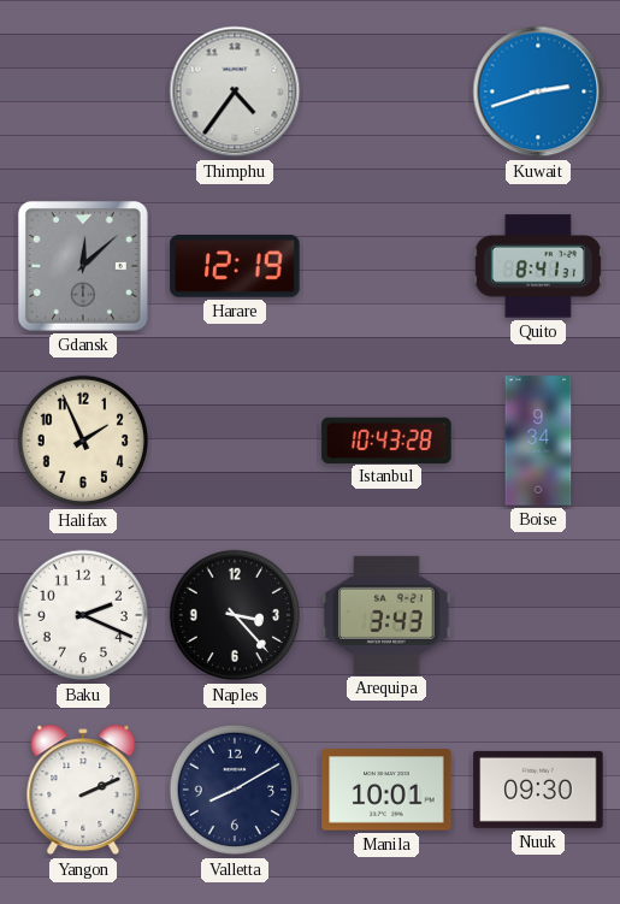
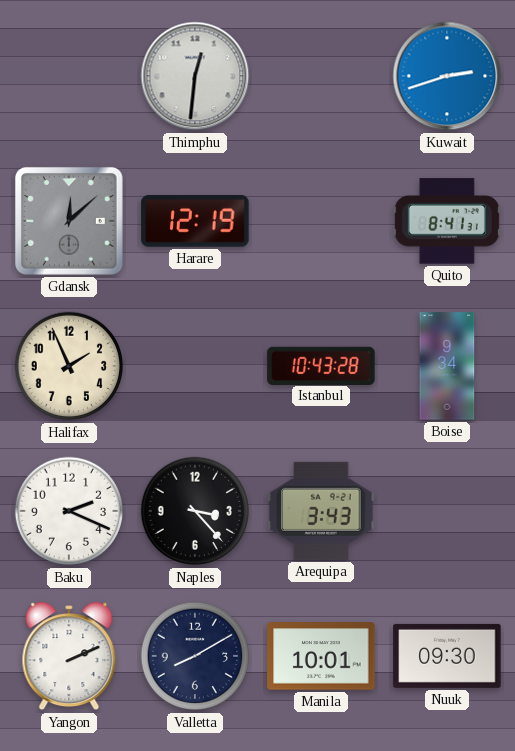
Thimphu: 4:36 -> 12:31
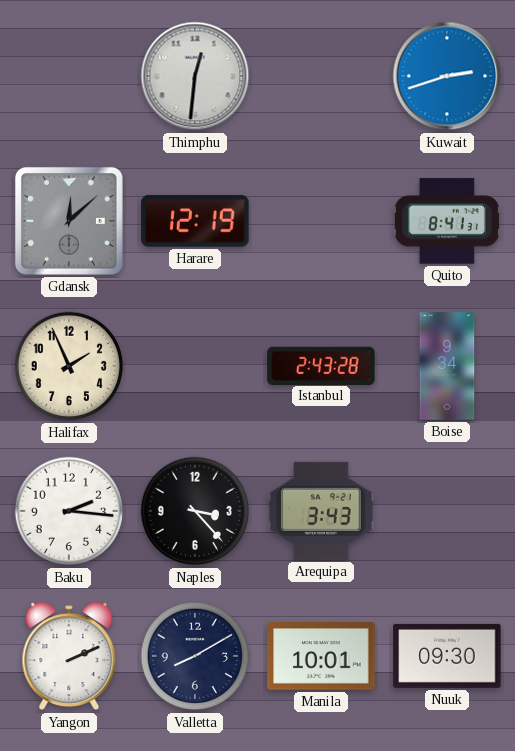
Istanbul: 10:43 -> 2:43
Baku: 2:19 -> 2:16
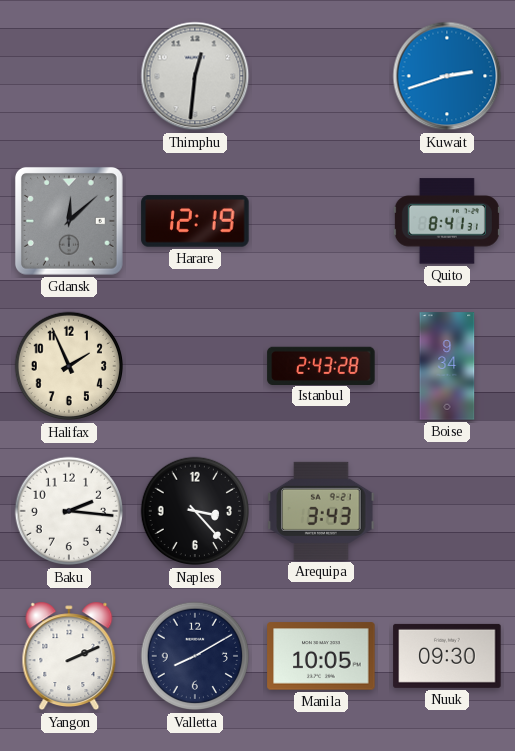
Manila: 10:01 -> 10:05
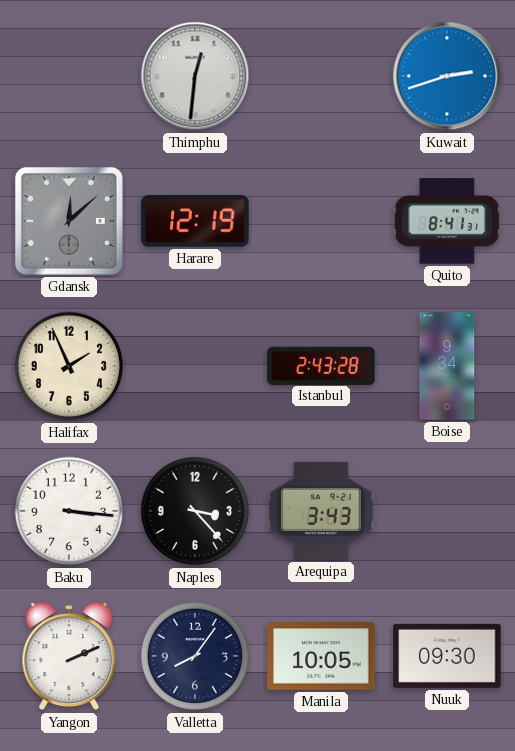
Baku: 2:16 -> 3:16
Valletta: 8:10 -> 8:06
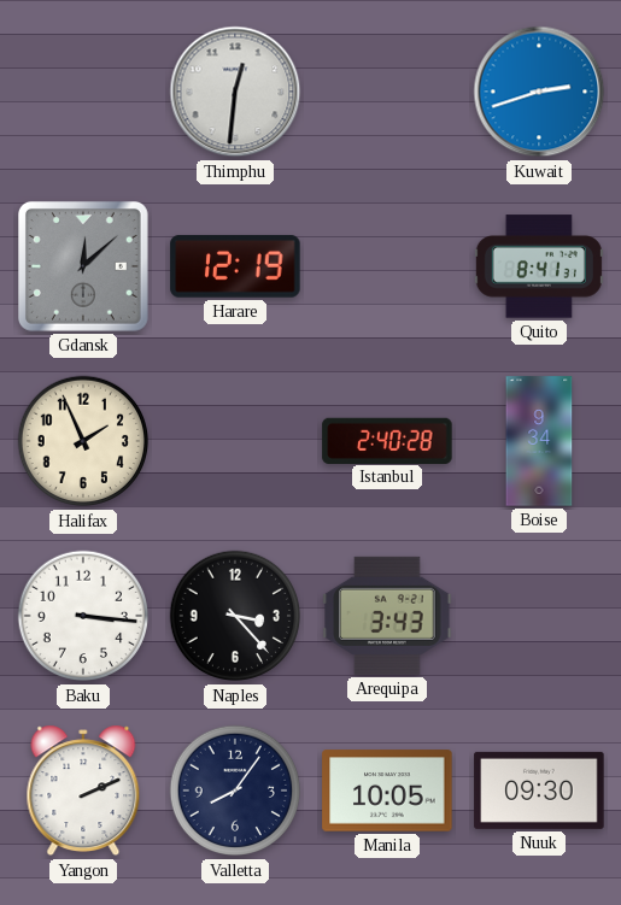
Istanbul: 2:43 -> 2:40
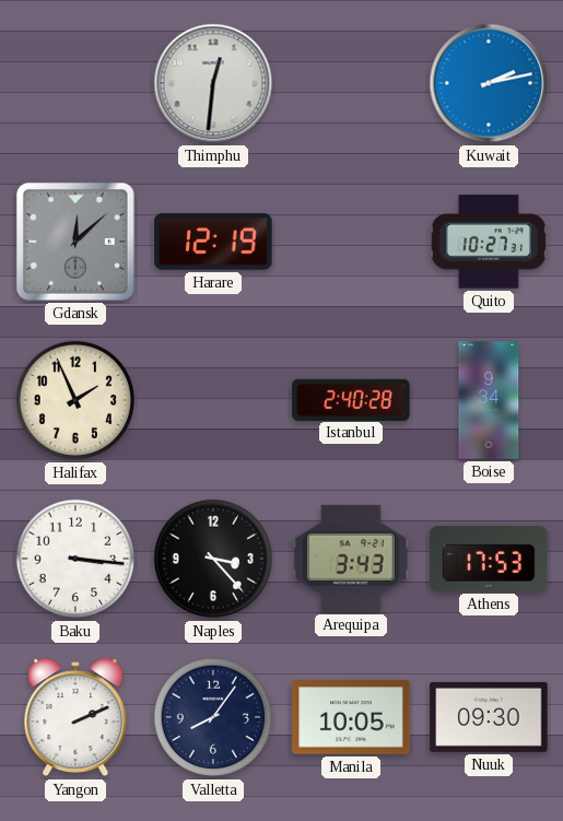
Kuwait: 2:42 -> 2:13
Quito: 8:41 -> 10:27
Athens: none -> 17:53
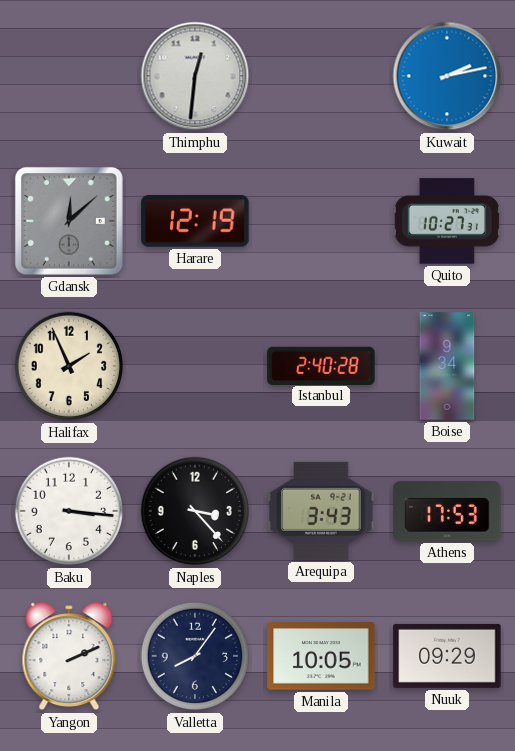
Nuuk: 09:30 -> 09:29
